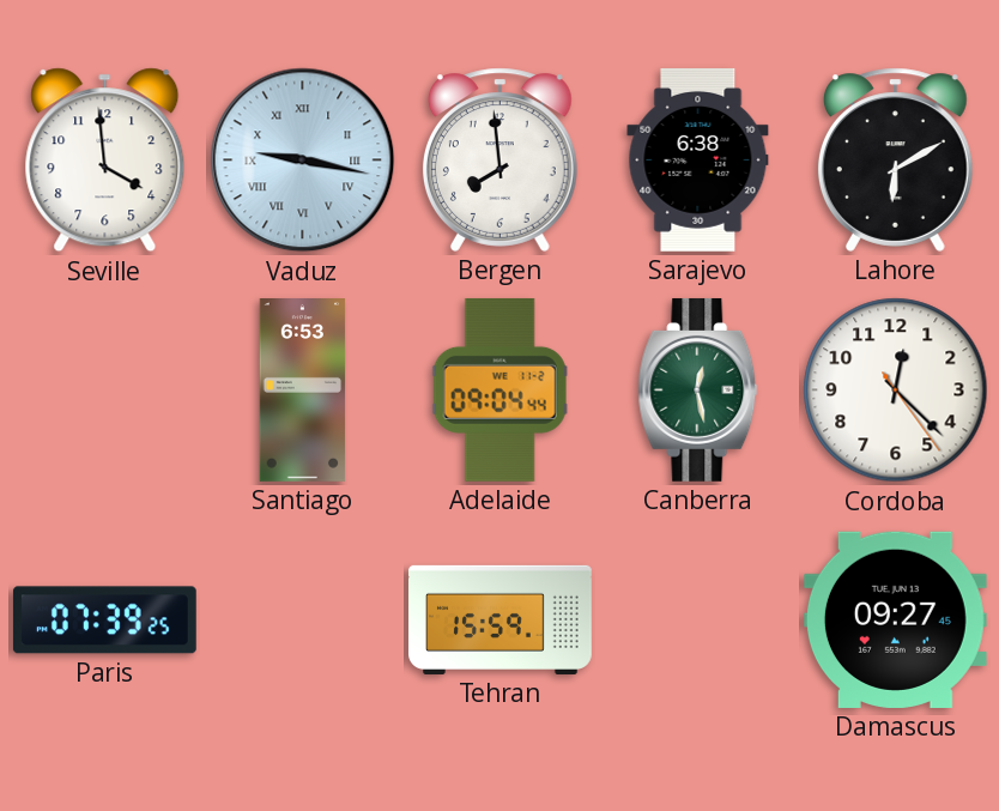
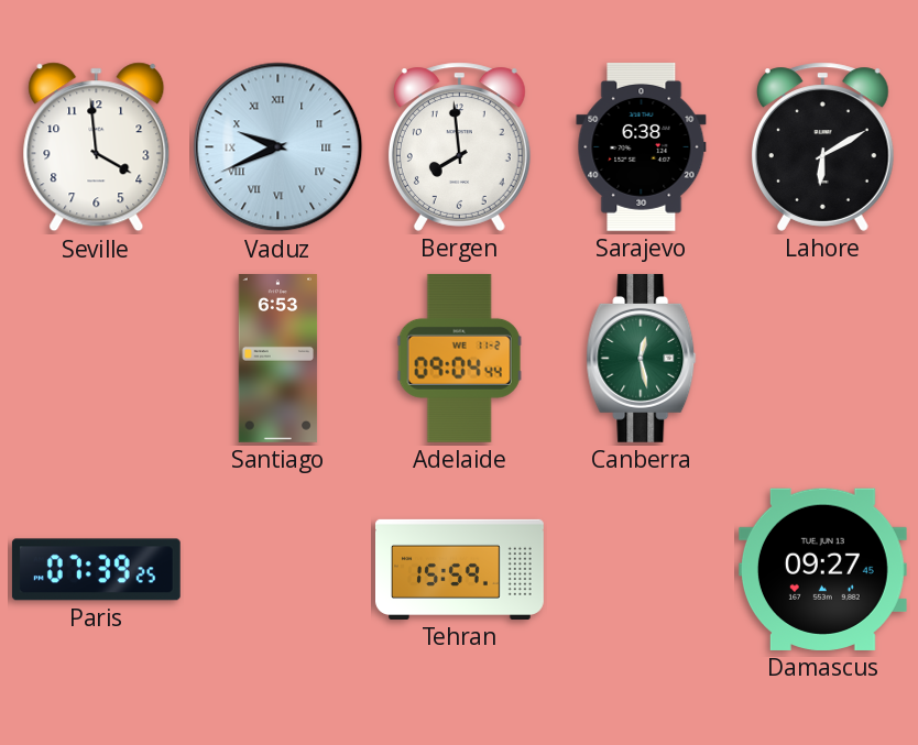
Vaduz: 9:17 -> 9:41
Cordoba: 12:22 -> none
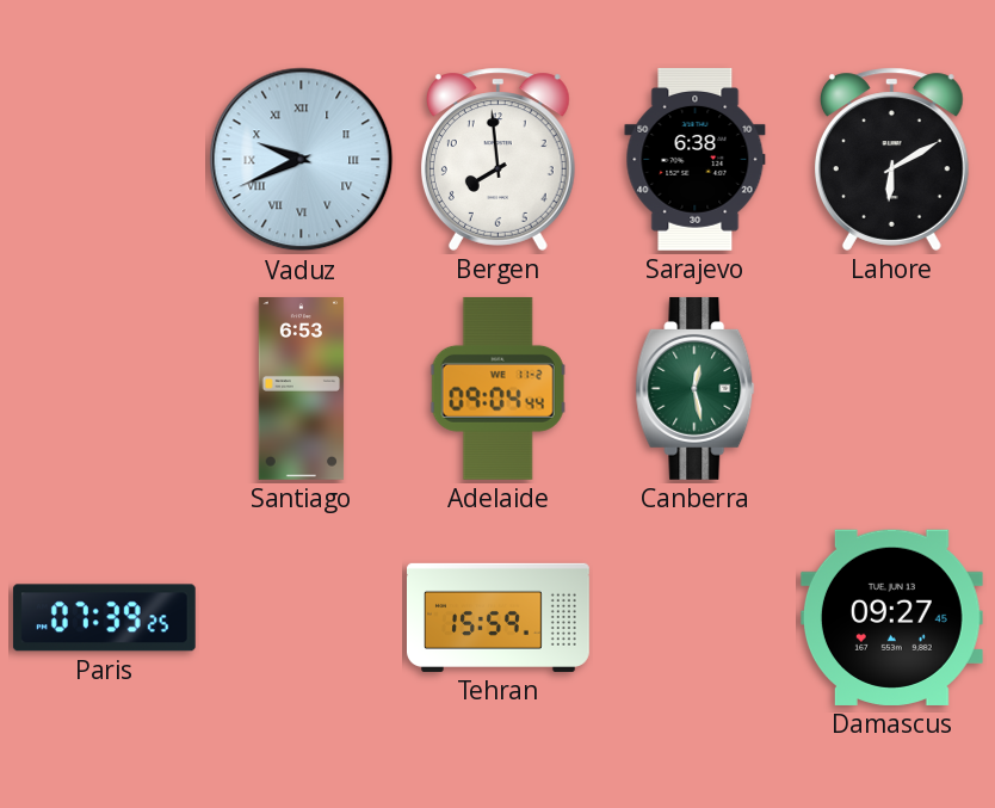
Seville: 3:59 -> none
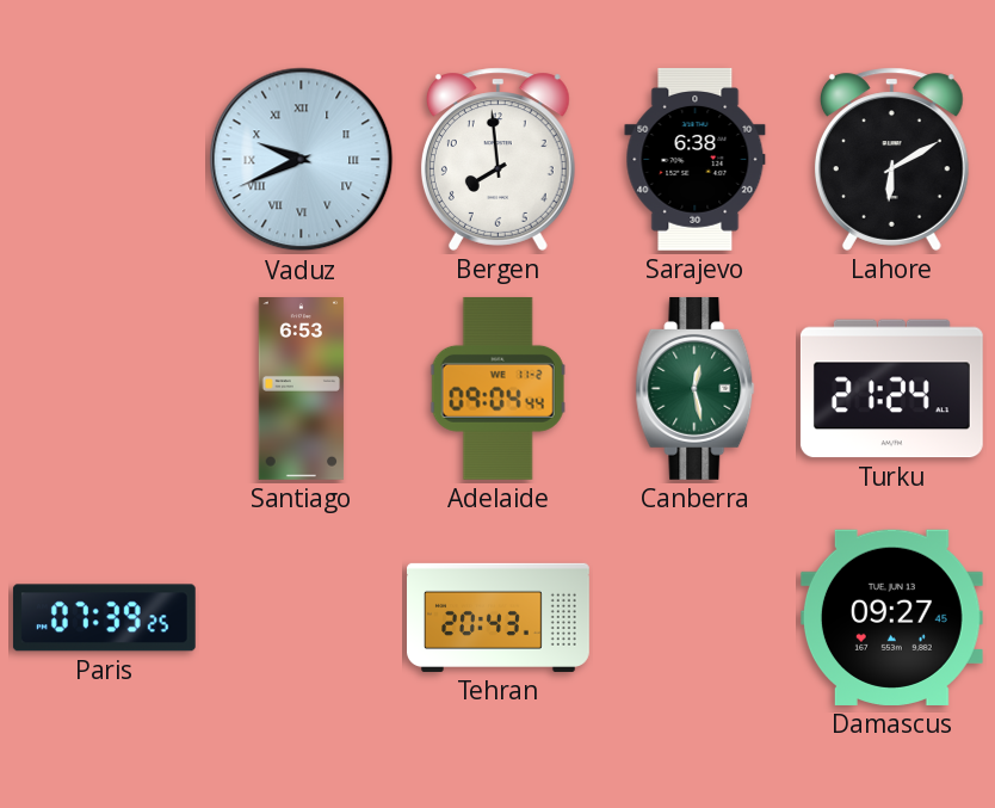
Turku: none -> 21:24
Tehran: 15:59 -> 20:43
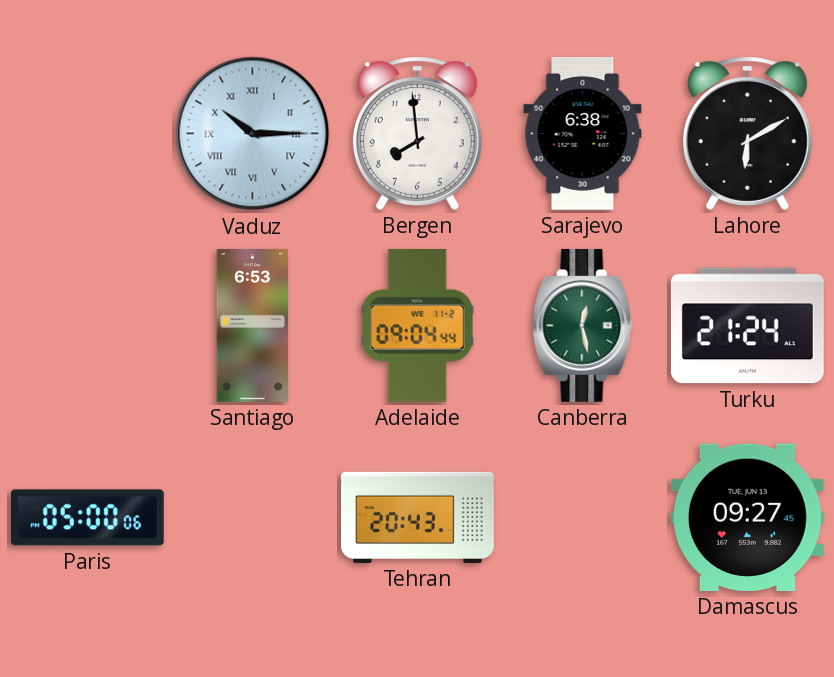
Vaduz: 9:41 -> 10:15
Paris: 07:39 -> 05:00
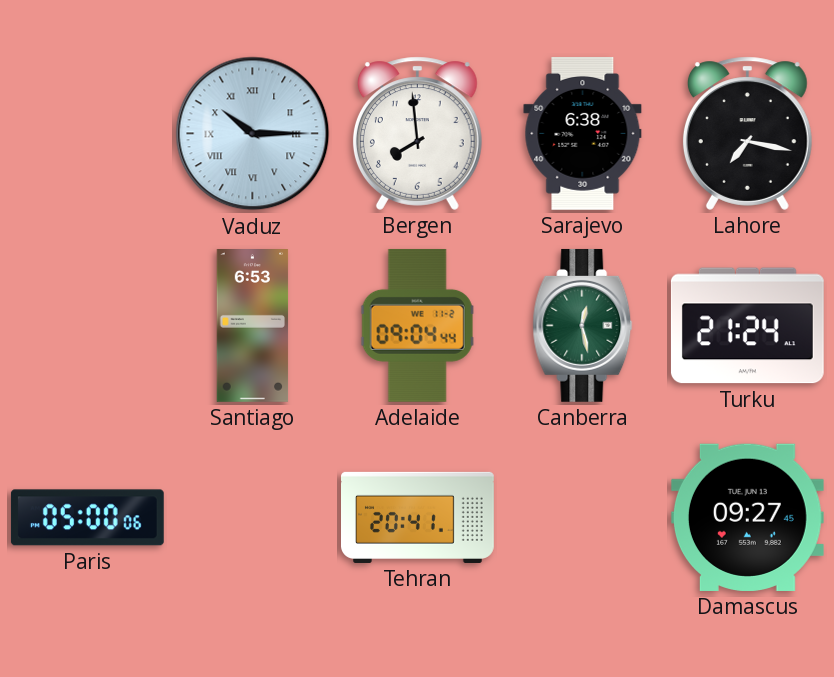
Lahore: 6:10 -> 7:17
Tehran: 20:43 -> 20:41
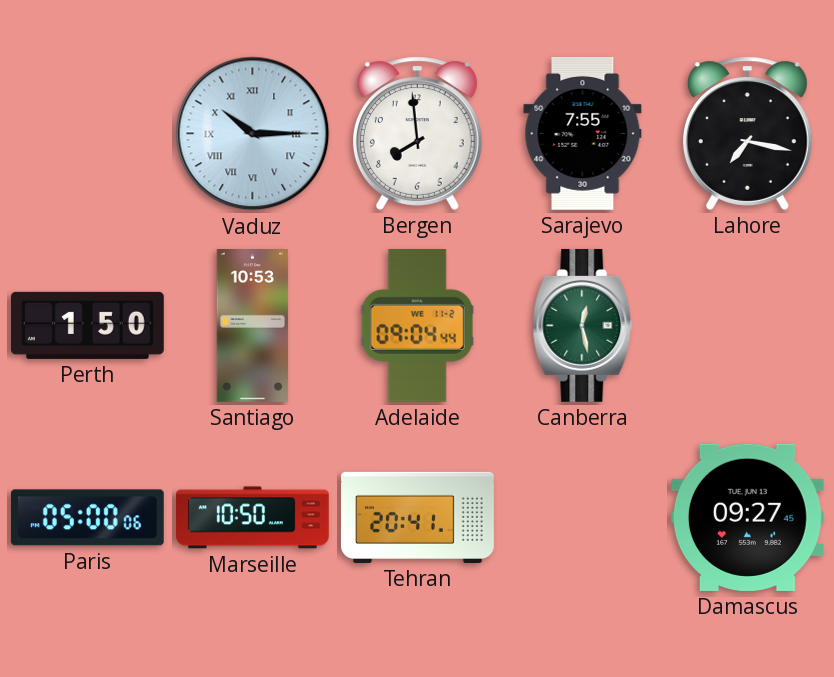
Sarajevo: 6:38 -> 7:55
Perth: none -> 1:50
Santiago: 6:53 -> 10:53
Turku: 21:24 -> none
Marseille: none -> 10:50
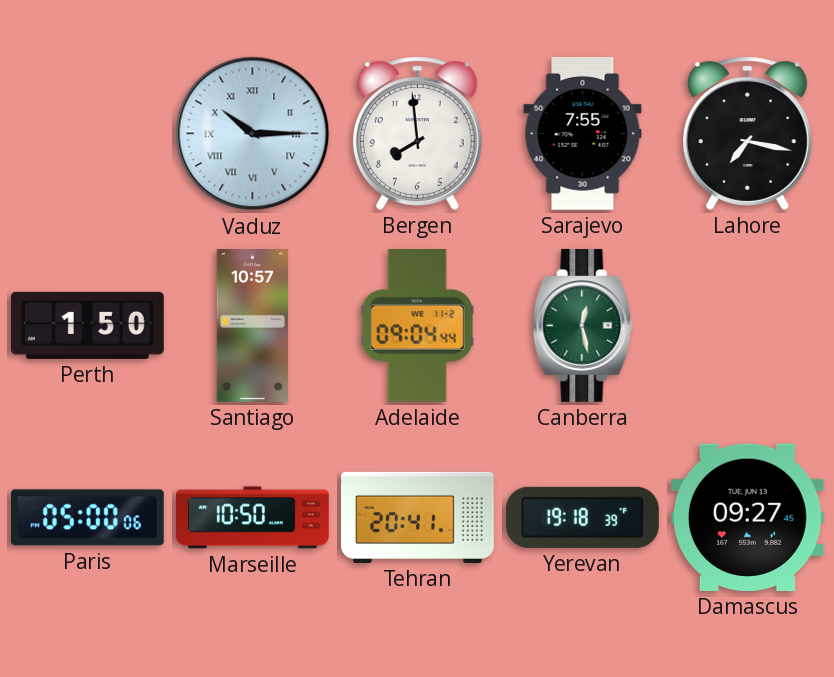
Santiago: 10:53 -> 10:57
Yerevan: none -> 19:18
